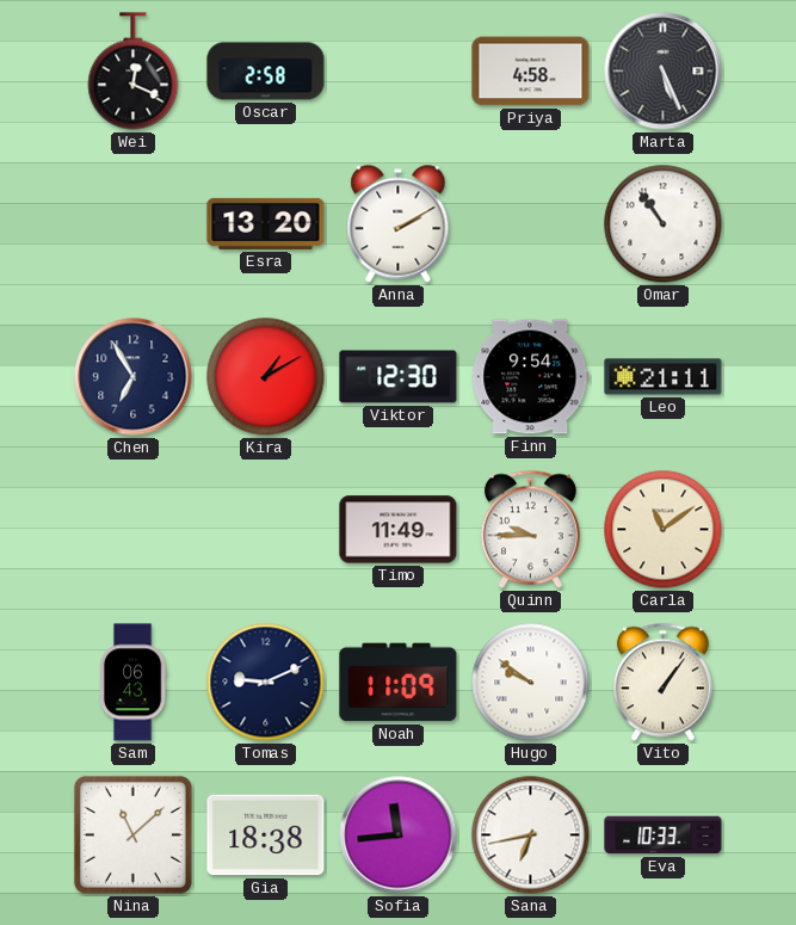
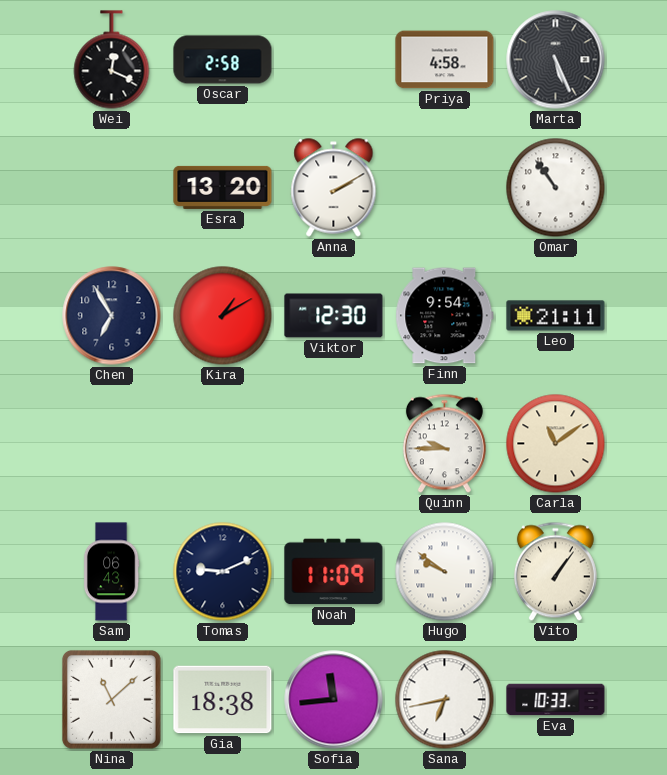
Timo: 11:49 -> none
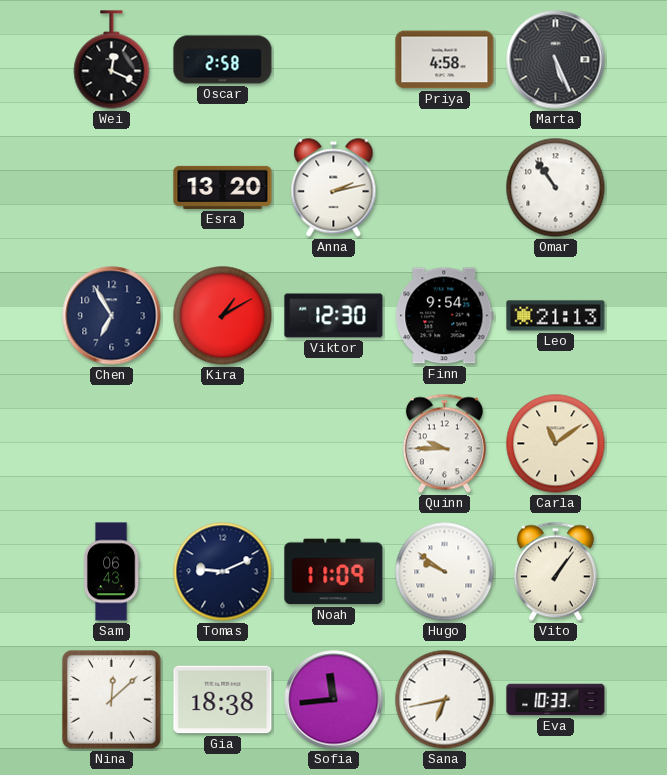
Anna: 2:10 -> 2:13
Leo: 21:11 -> 21:13
Nina: 11:08 -> 12:08
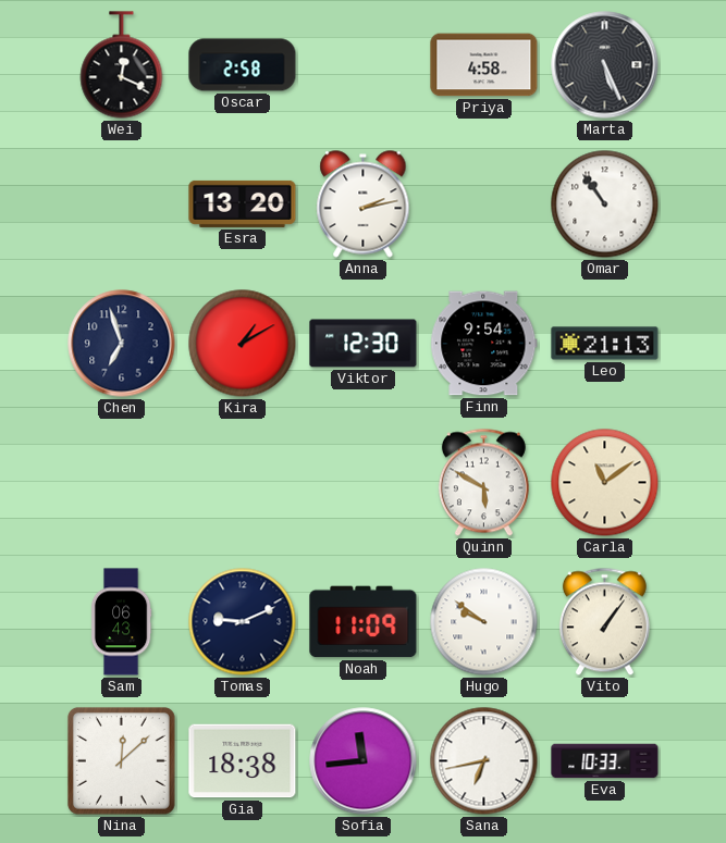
Chen: 6:55 -> 6:57
Quinn: 9:45 -> 5:50
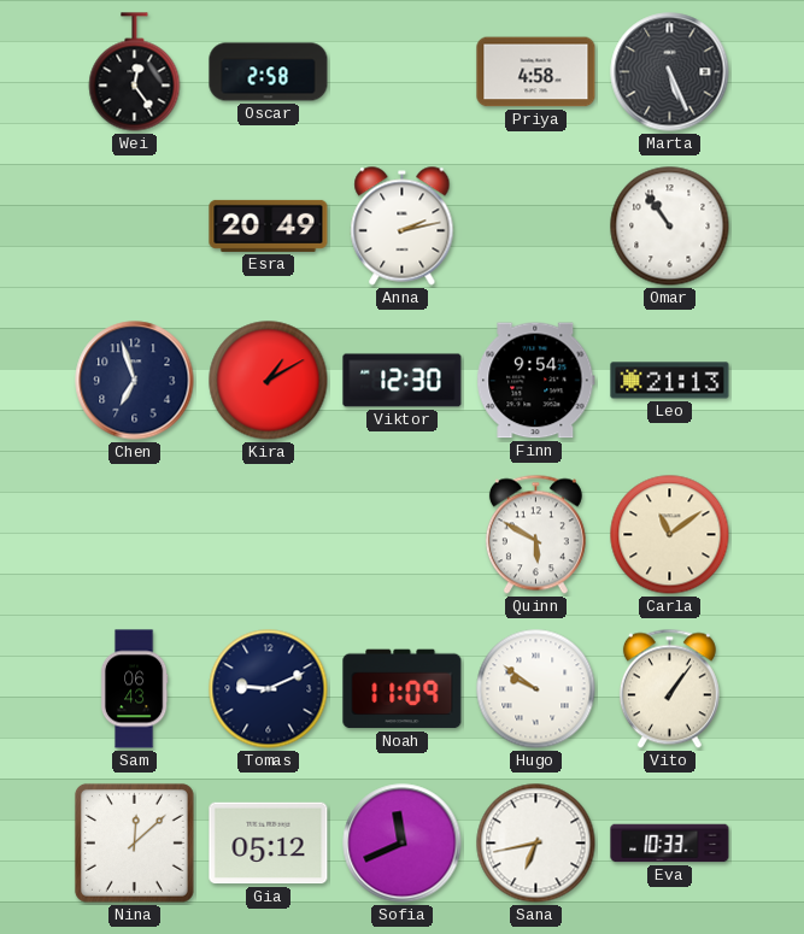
Wei: 12:19 -> 12:24
Esra: 13:20 -> 20:49
Gia: 18:38 -> 05:12
Sofia: 11:44 -> 11:41
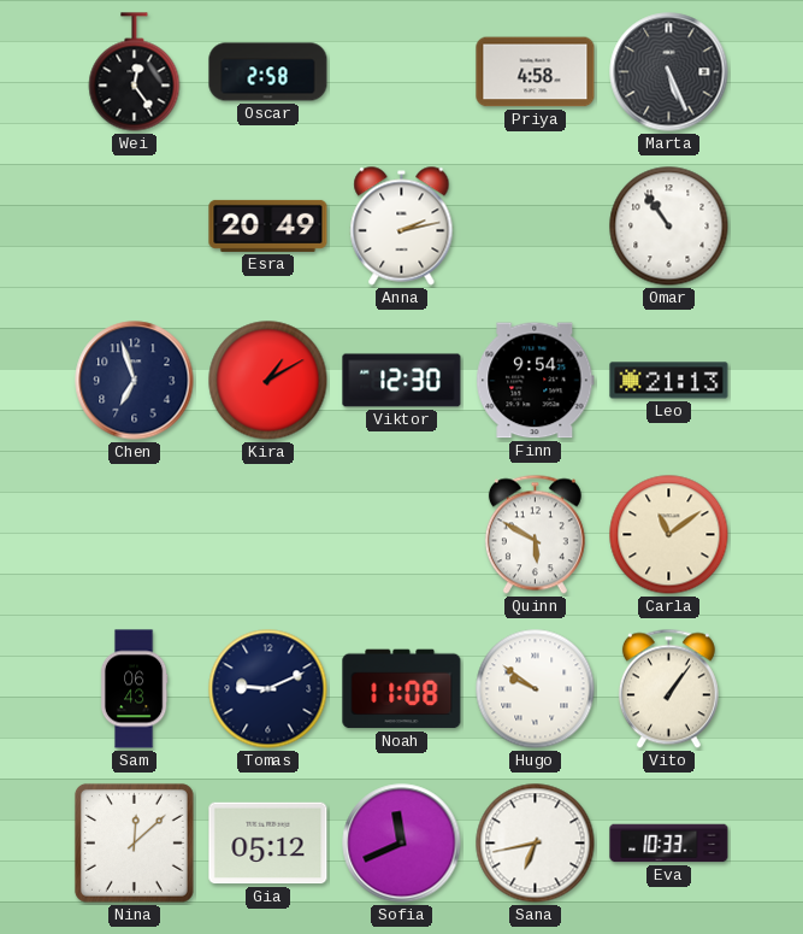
Noah: 11:09 -> 11:08
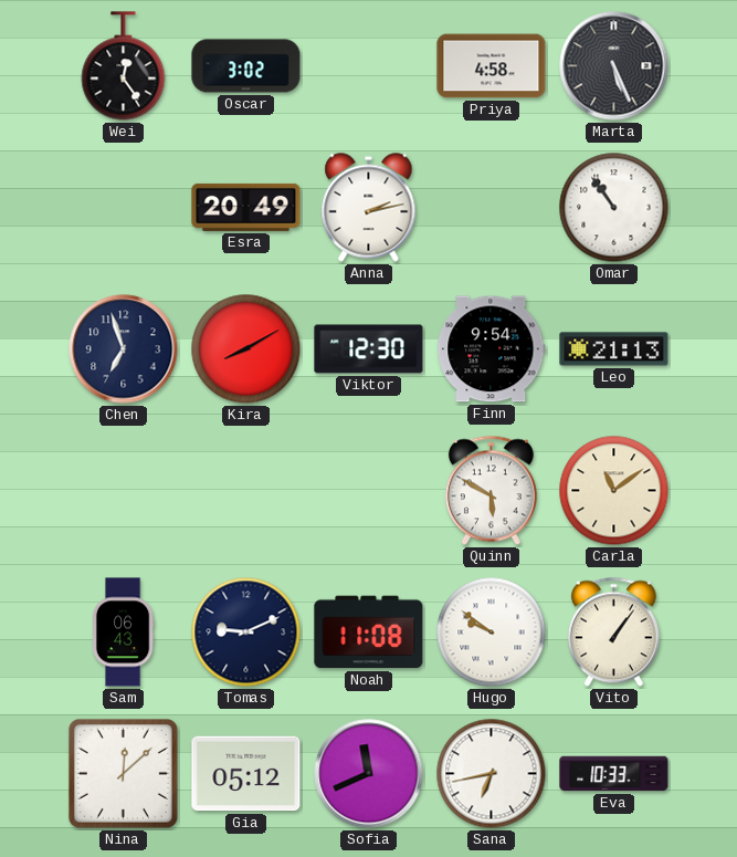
Oscar: 2:58 -> 3:02
Kira: 1:10 -> 8:10
